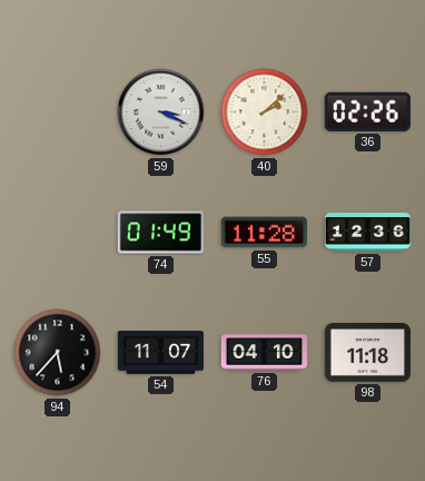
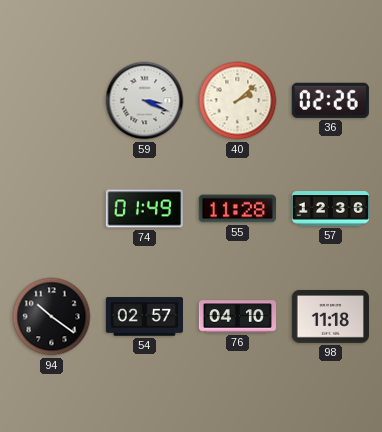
94: 5:37 -> 10:21
54: 11:07 -> 02:57
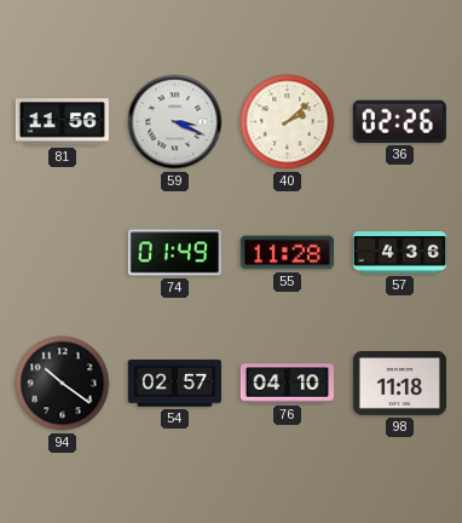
81: none -> 11:56
57: 12:36 -> 4:36
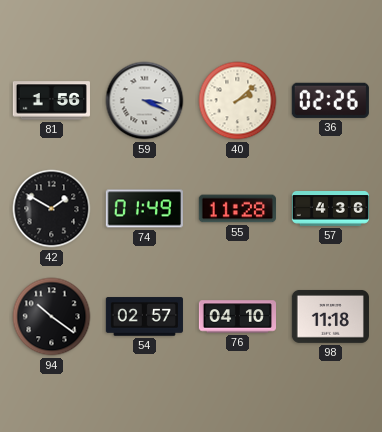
81: 11:56 -> 1:56
42: none -> 1:50
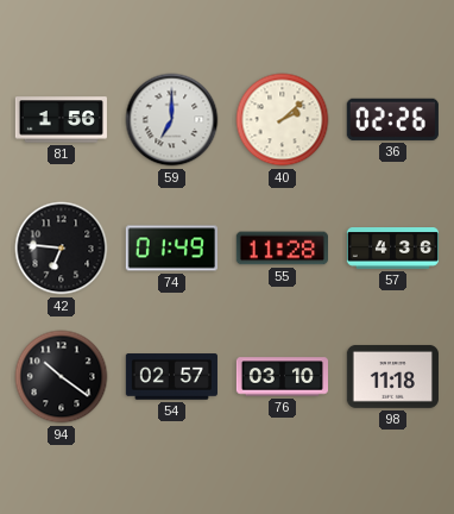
59: 3:19 -> 7:00
42: 1:50 -> 6:46
76: 04:10 -> 03:10
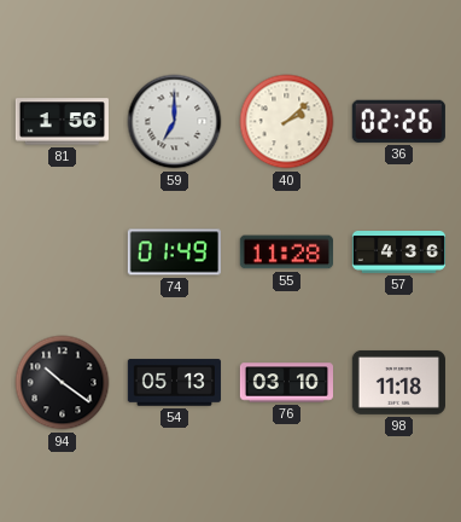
42: 6:46 -> none
54: 02:57 -> 05:13
